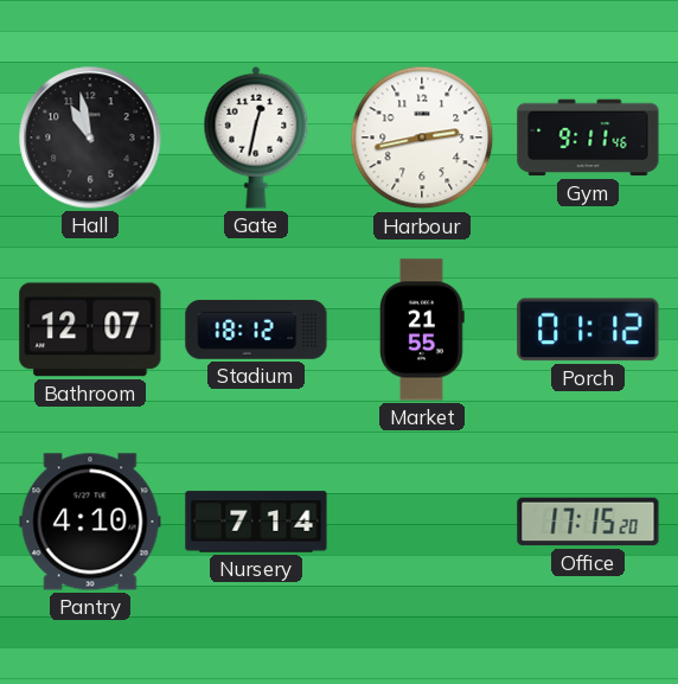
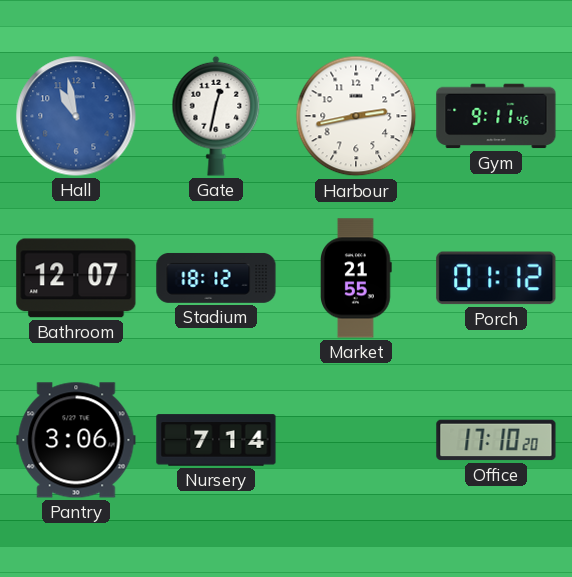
Hall dial: black -> blue
Pantry: 4:10 -> 3:06
Office: 17:15 -> 17:10
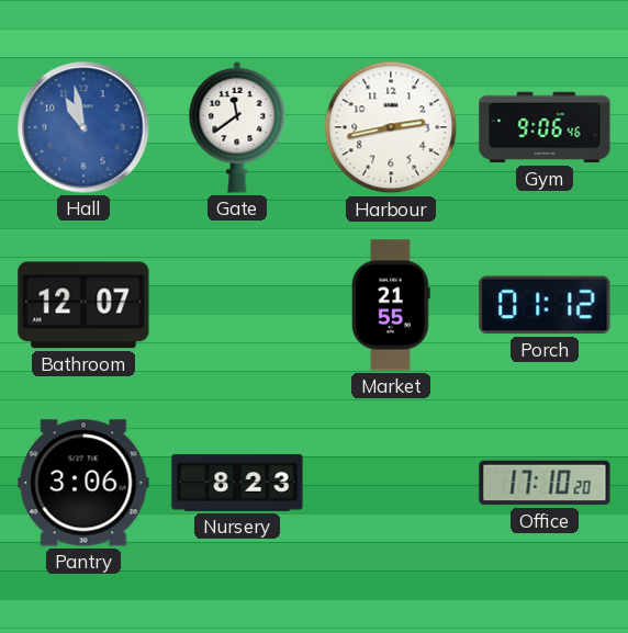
Gate: 12:32 -> 11:39
Gym: 9:11 -> 9:06
Stadium: 18:12 -> none
Nursery: 7:14 -> 8:23
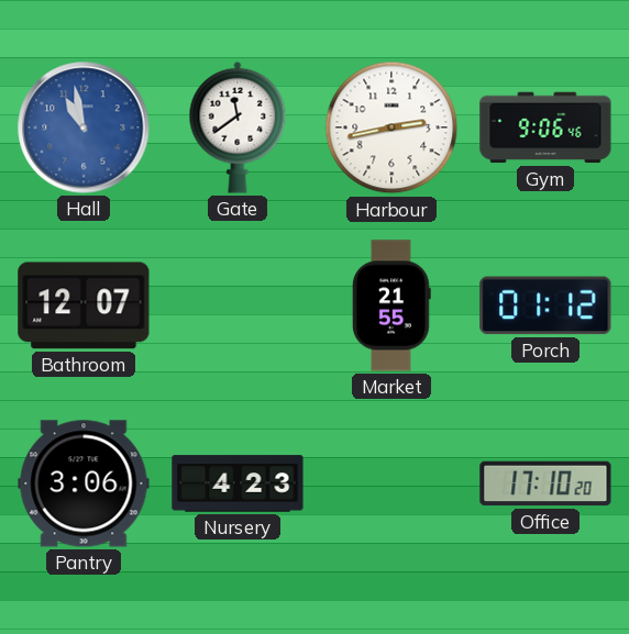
Nursery: 8:23 -> 4:23
